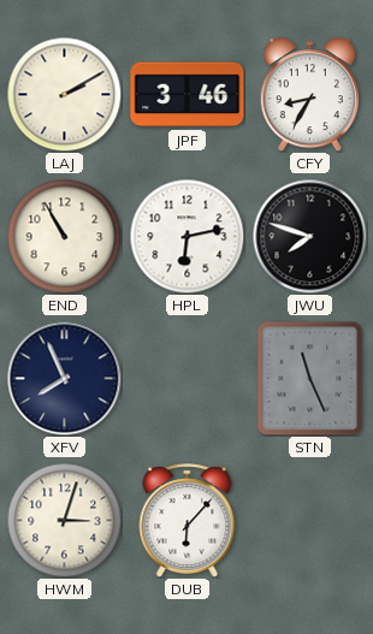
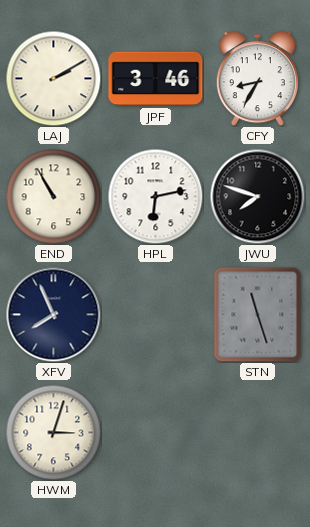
STN: 11:26 -> 11:27
DUB: 6:07 -> none
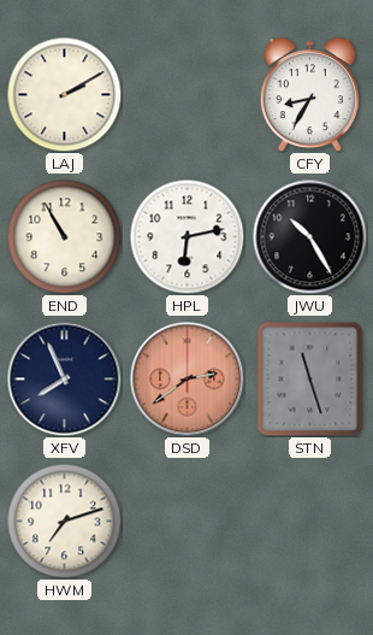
JPF: 3:46 -> none
JWU: 7:48 -> 10:25
DSD: none -> 2:39
HWM: 3:03 -> 7:12
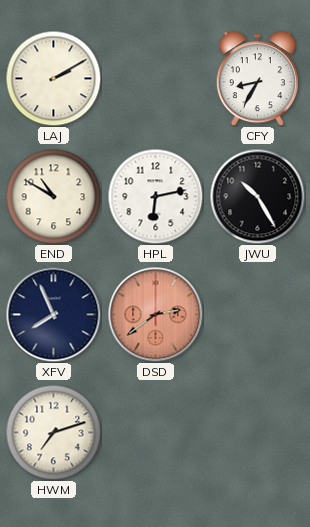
END: 10:55 -> 10:50
STN: 11:27 -> none
